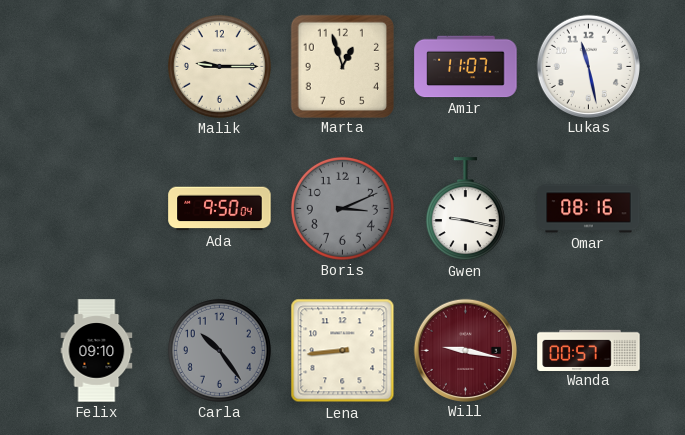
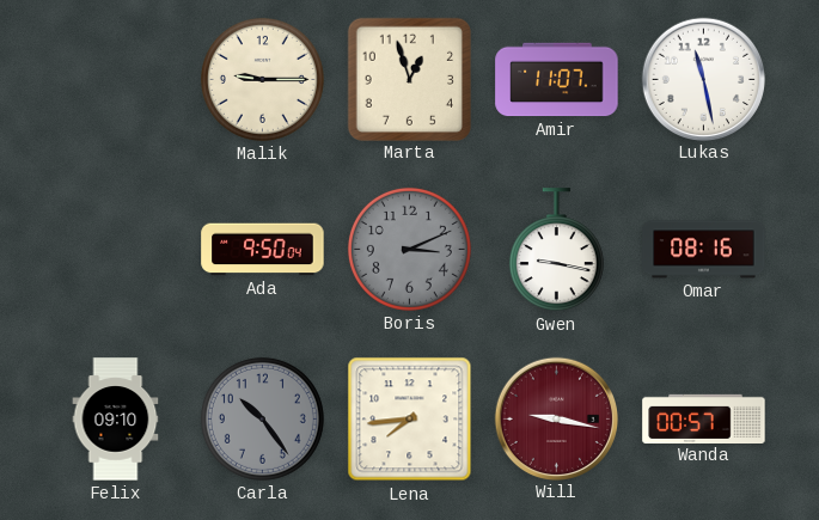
Lena: 8:44 -> 7:44
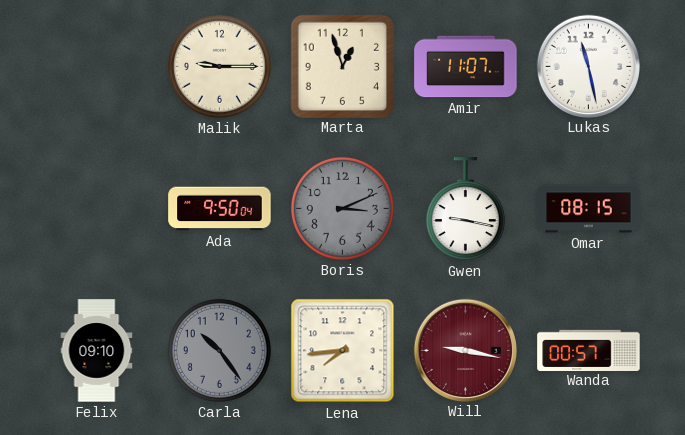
Omar: 08:16 -> 08:15
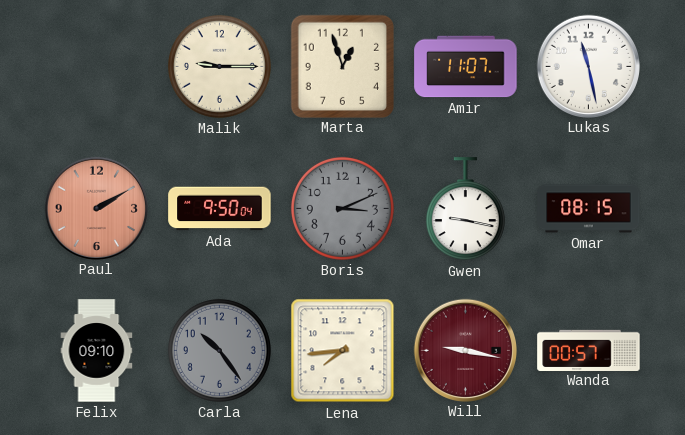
Paul: none -> 2:10
